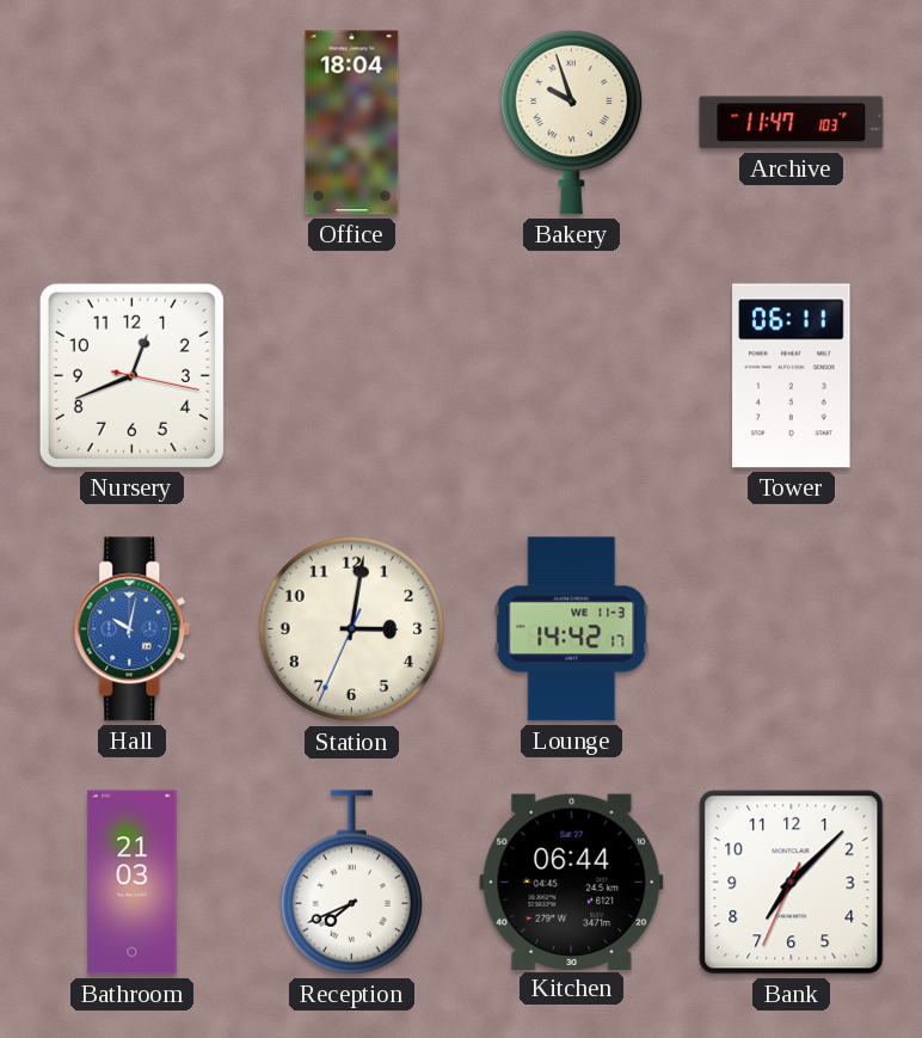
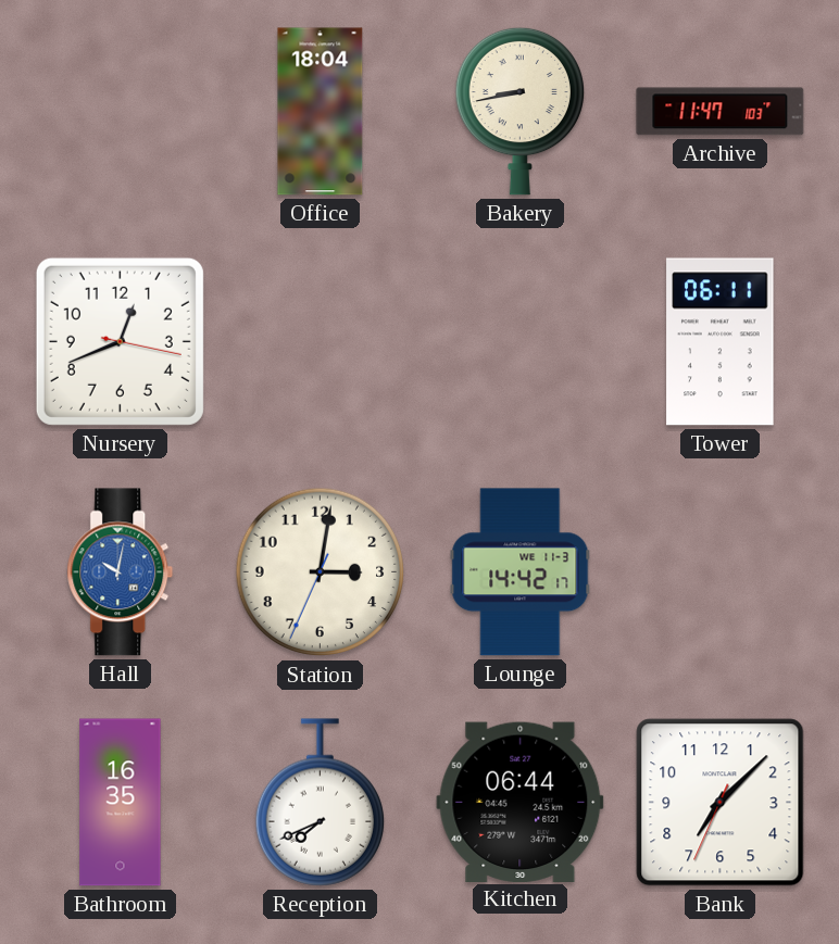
Bakery: 9:57 -> 8:43
Bathroom: 21:03 -> 16:35
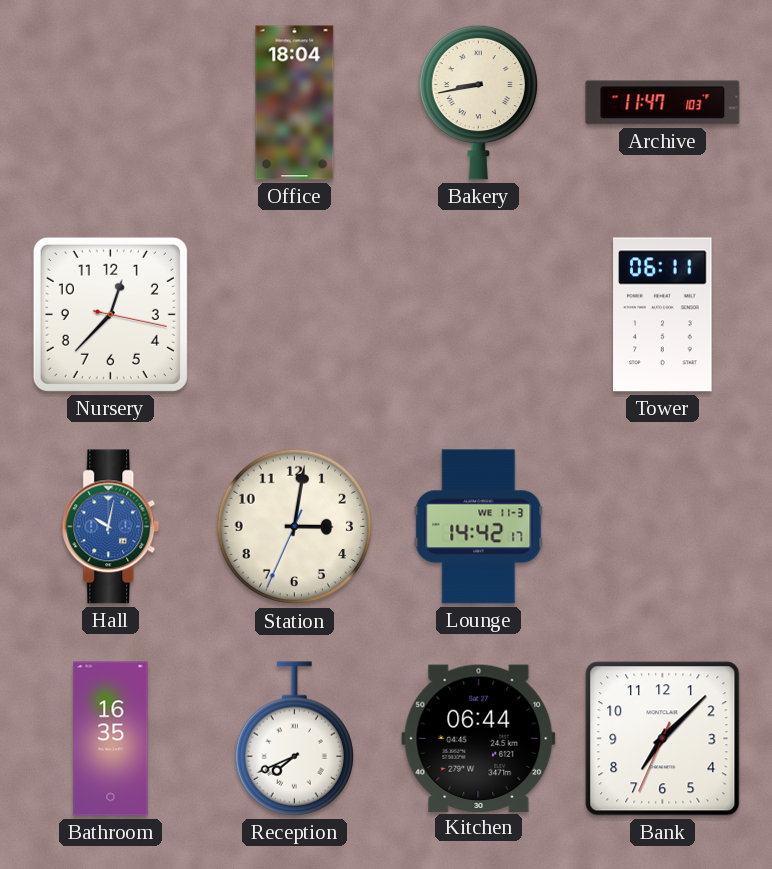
Nursery: 12:41 -> 12:37
